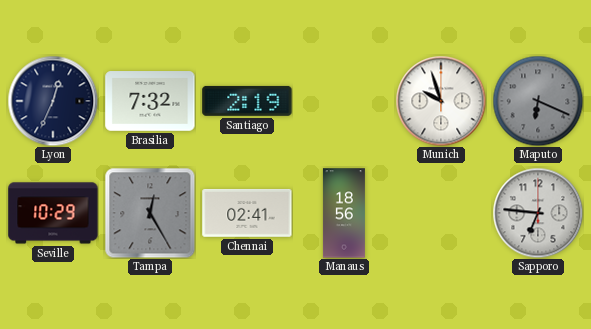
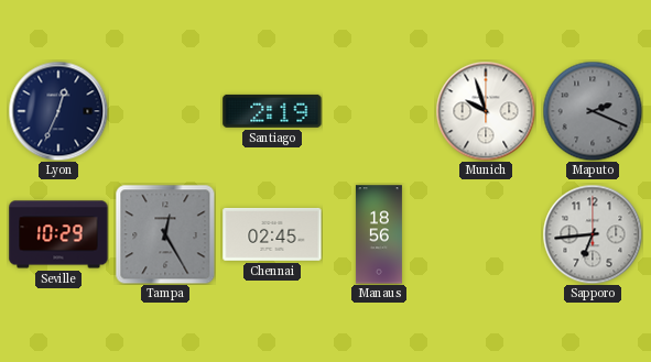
Brasilia: 7:32 -> none
Maputo: 6:19 -> 2:19
Chennai: 02:41 -> 02:45
Sapporo: 6:46 -> 6:44
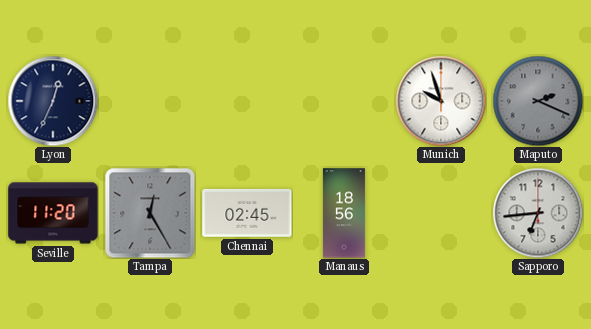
Santiago: 2:19 -> none
Seville: 10:29 -> 11:20
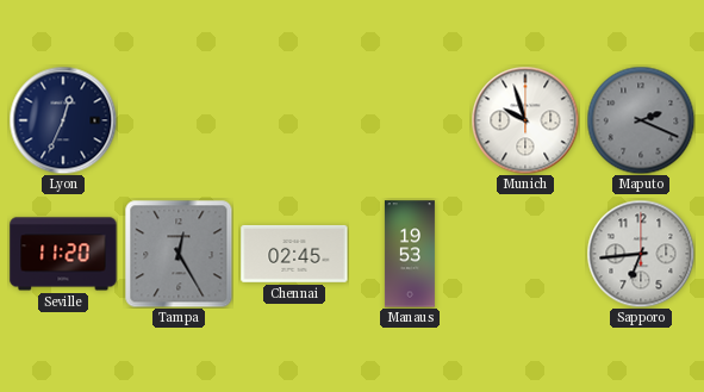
Manaus: 18:56 -> 19:53
